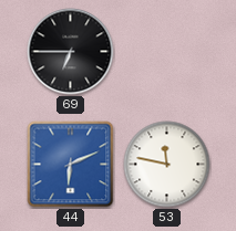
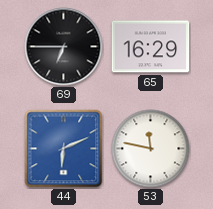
65: none -> 16:29
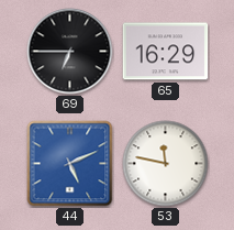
44: 6:11 -> 5:11
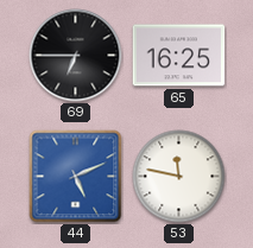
65: 16:29 -> 16:25
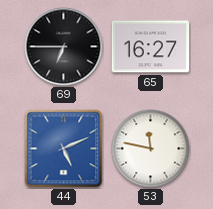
65: 16:25 -> 16:27
